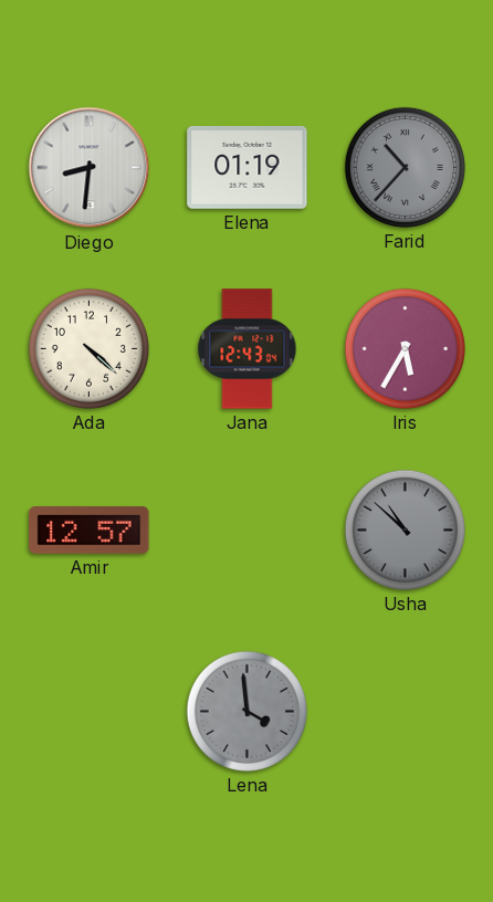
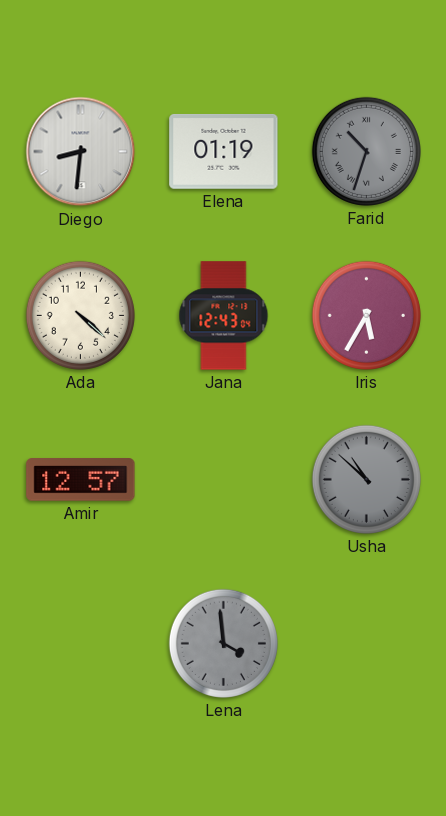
Farid: 10:37 -> 10:33
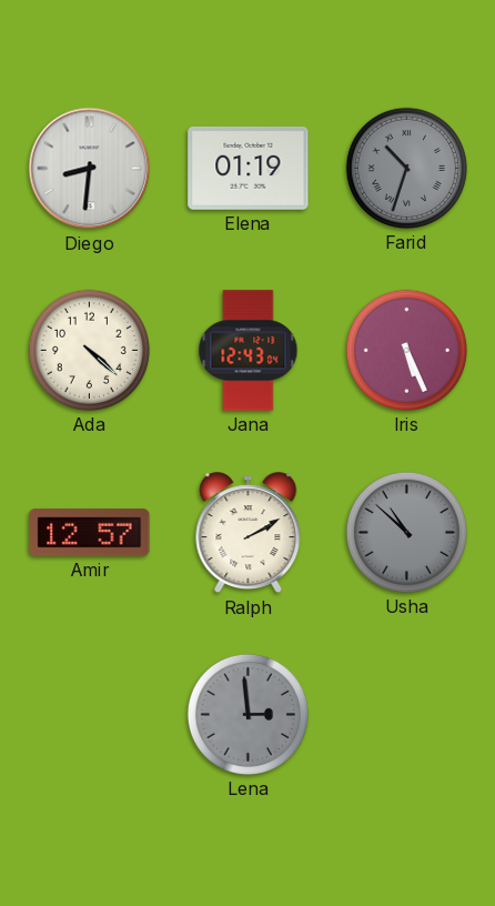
Iris: 5:35 -> 5:26
Ralph: none -> 2:10
Lena: 3:59 -> 2:59
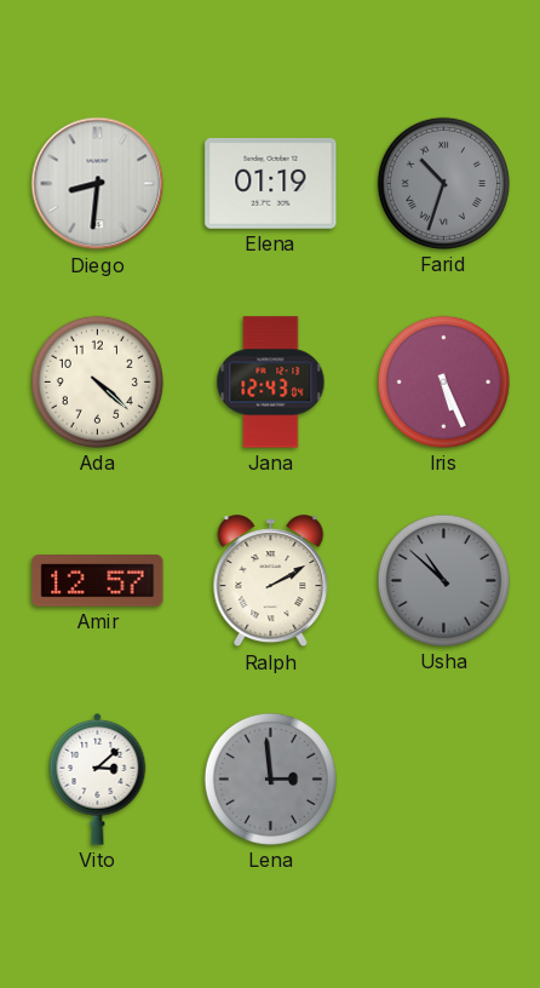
Vito: none -> 3:08
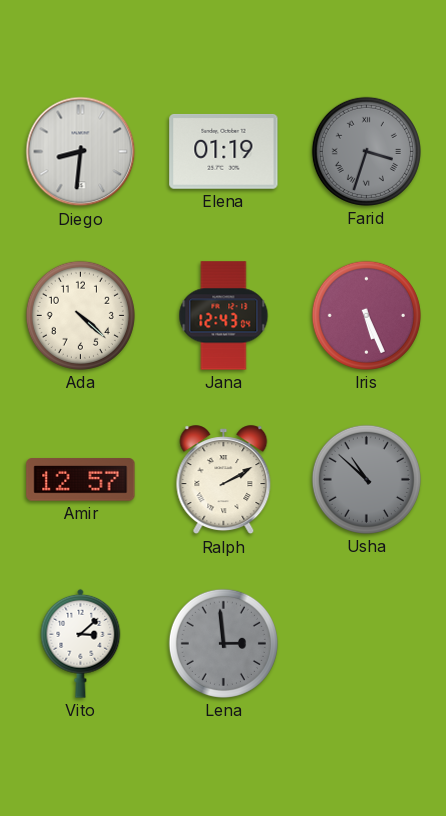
Farid: 10:33 -> 3:33
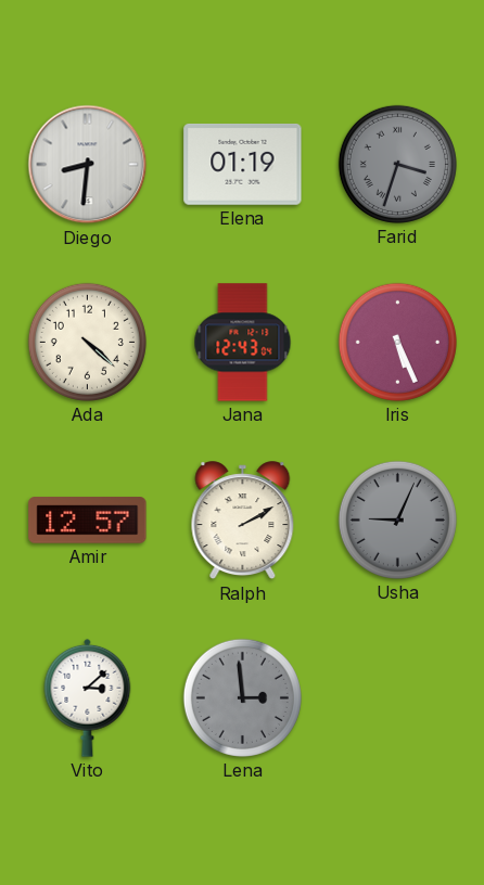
Usha: 10:52 -> 9:04
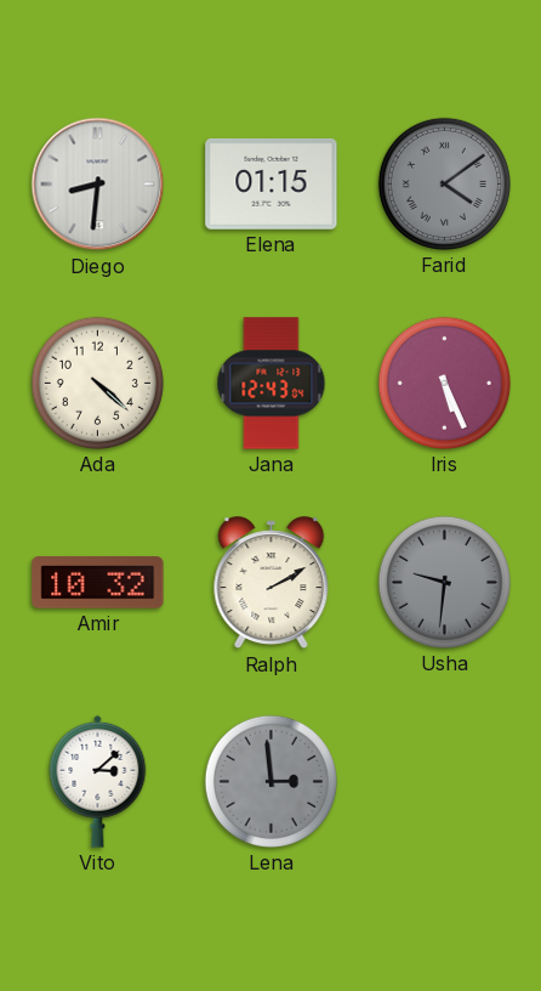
Elena: 01:19 -> 01:15
Farid: 3:33 -> 4:09
Amir: 12:57 -> 10:32
Usha: 9:04 -> 9:31
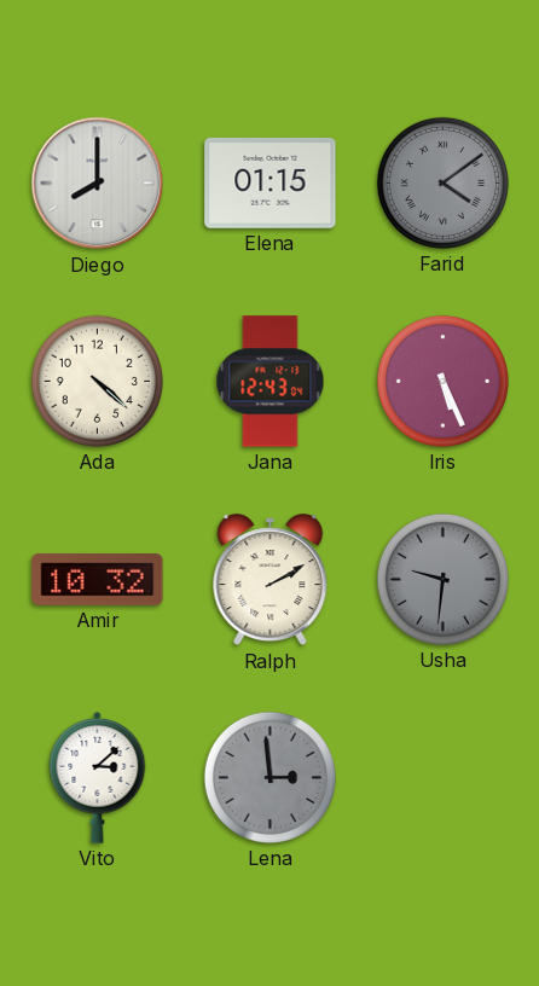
Diego: 8:31 -> 8:00
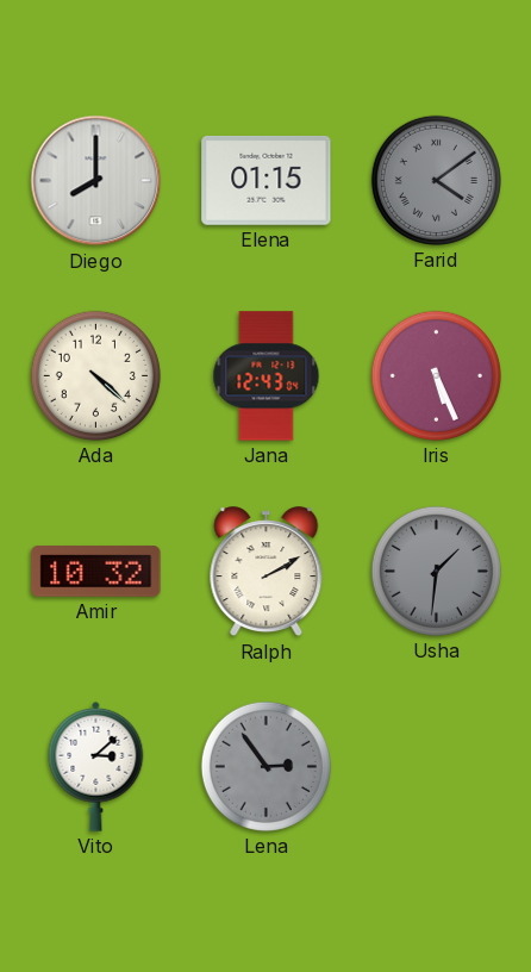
Usha: 9:31 -> 1:31
Lena: 2:59 -> 2:54
